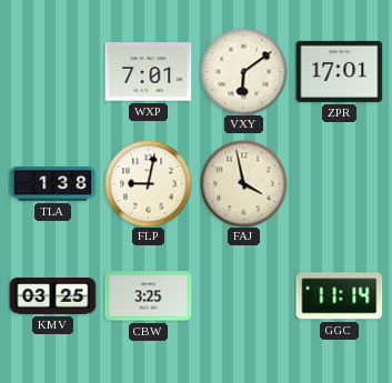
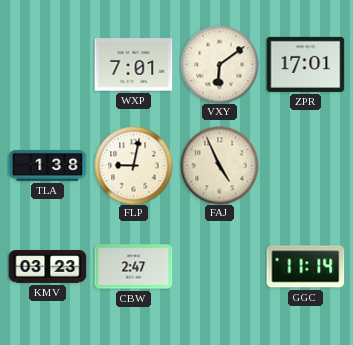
FAJ: 3:58 -> 4:56
KMV: 03:25 -> 03:23
CBW: 3:25 -> 2:47
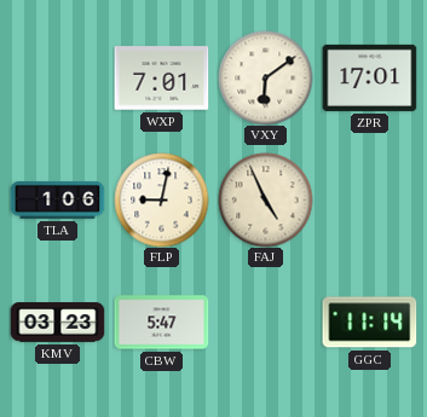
TLA: 1:38 -> 1:06
CBW: 2:47 -> 5:47
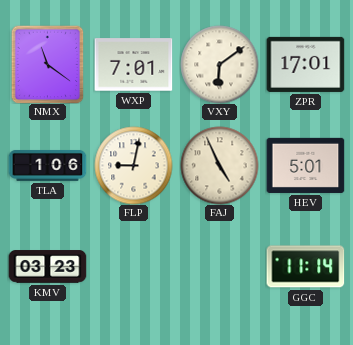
NMX: none -> 11:21
HEV: none -> 5:01
CBW: 5:47 -> none
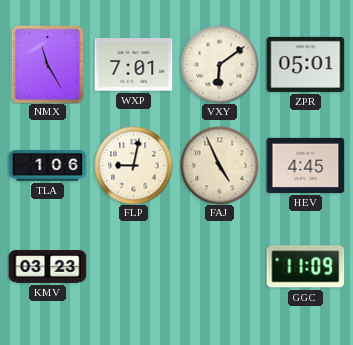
NMX: 11:21 -> 11:25
ZPR: 17:01 -> 05:01
HEV: 5:01 -> 4:45
GGC: 11:14 -> 11:09
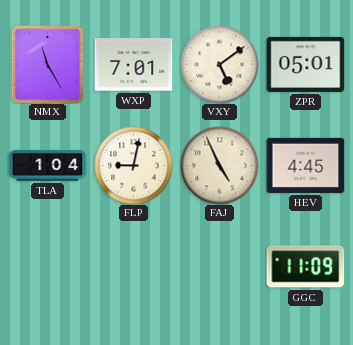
VXY: 6:09 -> 5:09
TLA: 1:06 -> 1:04
KMV: 03:23 -> none
